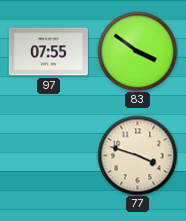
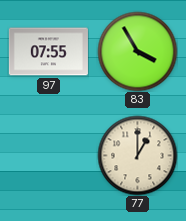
83: 3:51 -> 3:55
77: 3:48 -> 1:00
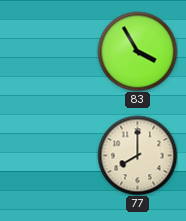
97: 07:55 -> none
77: 1:00 -> 8:00
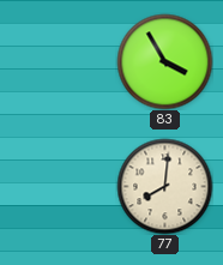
77: 8:00 -> 8:01
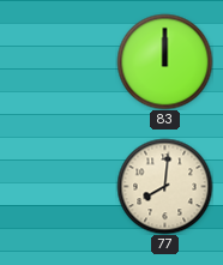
83: 3:55 -> 12:00
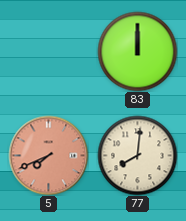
5: none -> 7:41
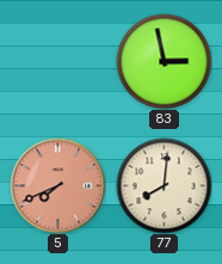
83: 12:00 -> 2:58
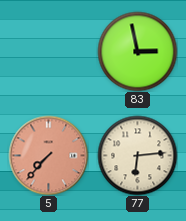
5: 7:41 -> 7:37
77: 8:01 -> 6:14
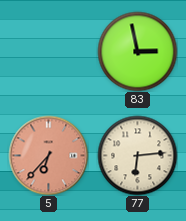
5: 7:37 -> 6:37
